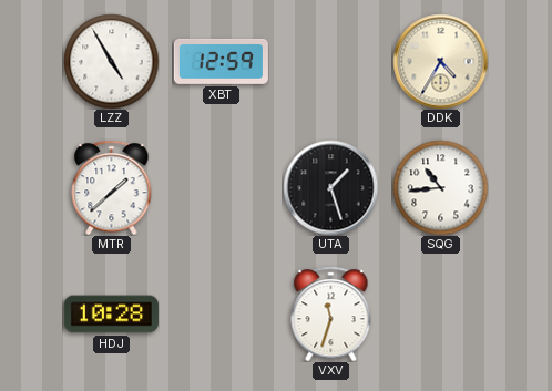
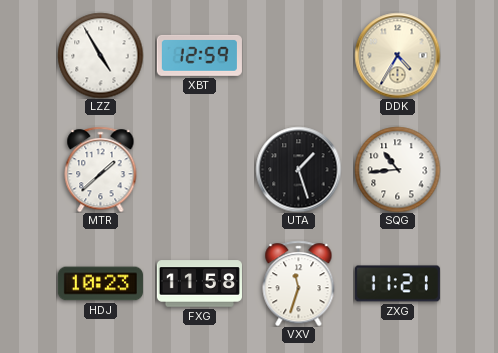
HDJ: 10:28 -> 10:23
FXG: none -> 11:58
ZXG: none -> 11:21
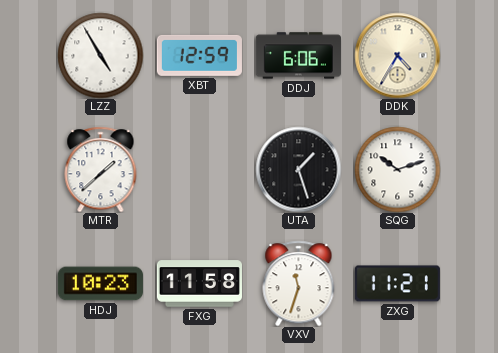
DDJ: none -> 6:06
SQG: 10:44 -> 10:12
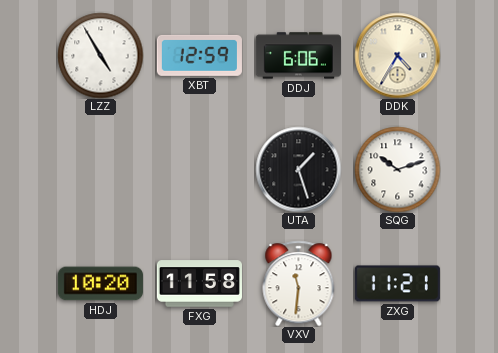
MTR: 1:38 -> none
HDJ: 10:23 -> 10:20
VXV: 11:33 -> 11:31
